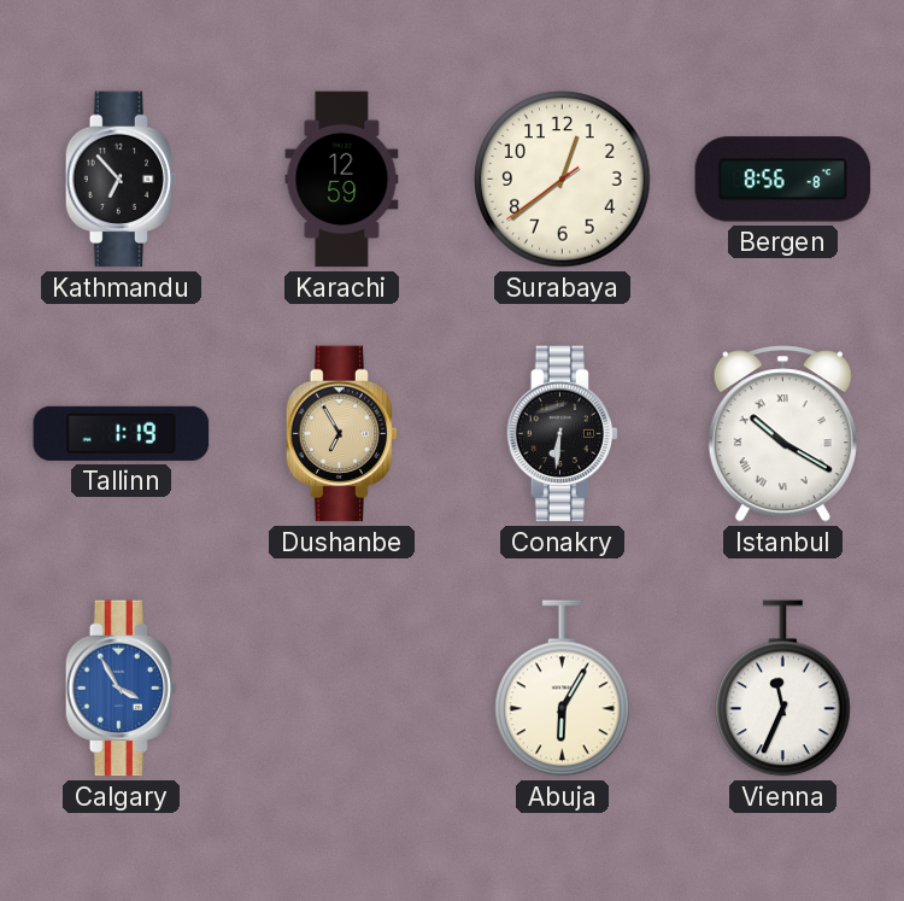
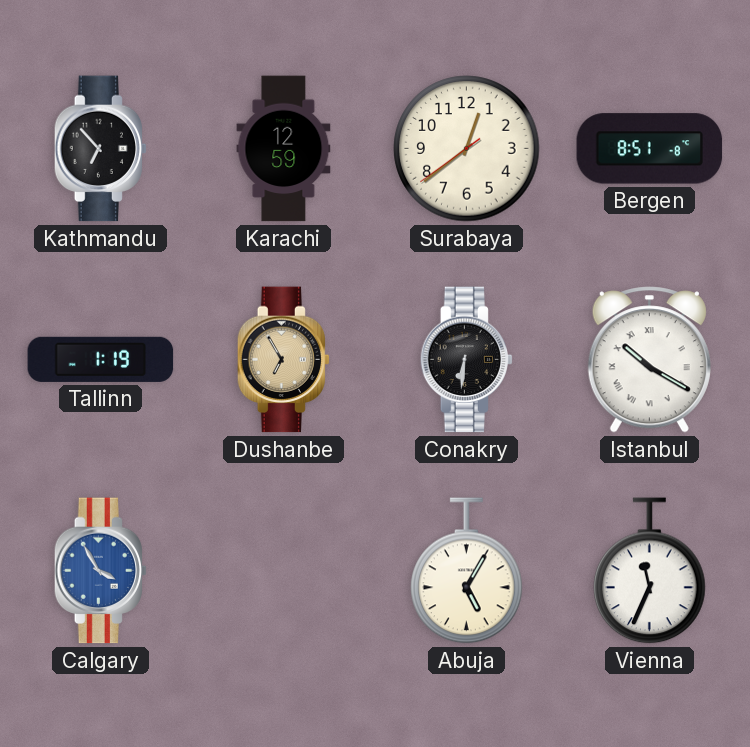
Bergen: 8:56 -> 8:51
Abuja: 6:05 -> 5:05
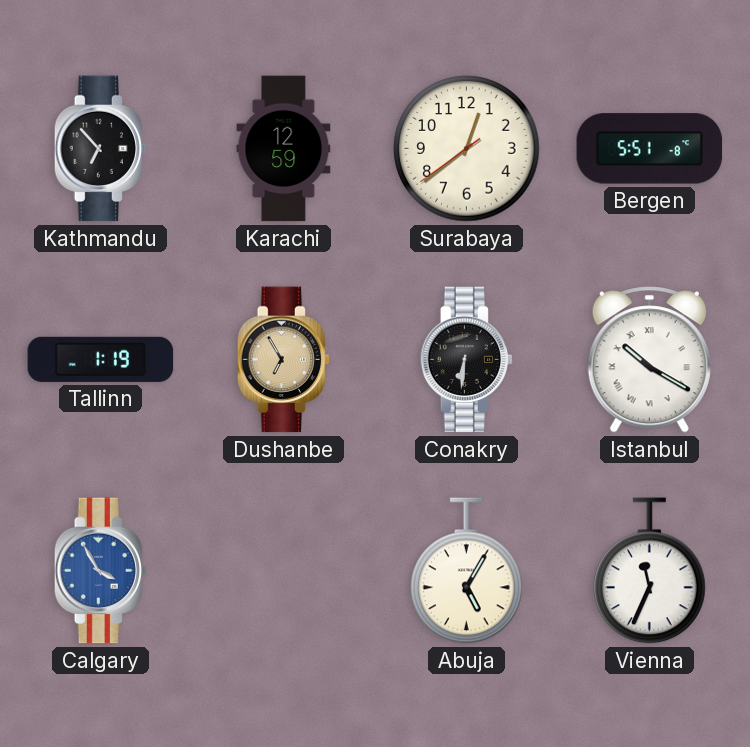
Bergen: 8:51 -> 5:51
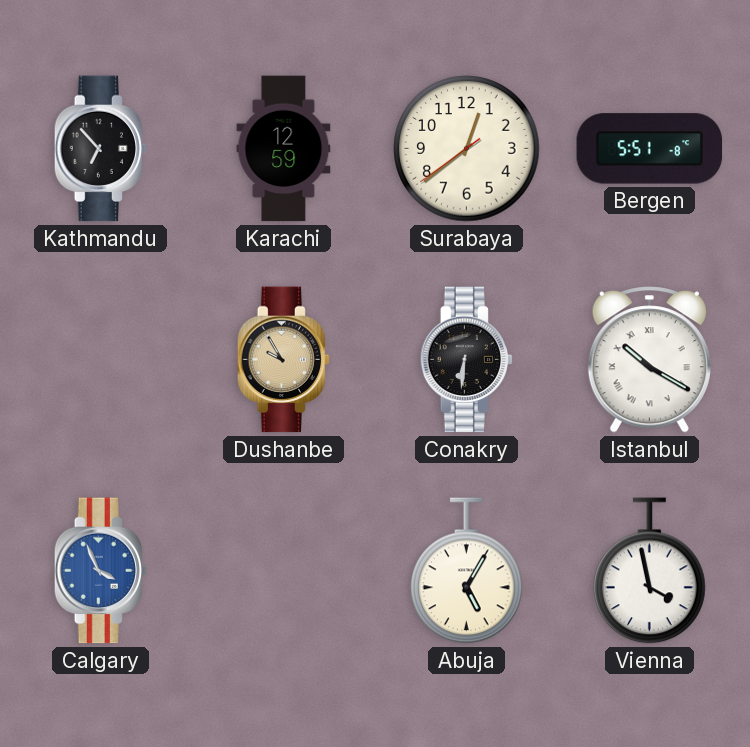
Tallinn: 1:19 -> none
Dushanbe: 6:55 -> 9:55
Calgary: 3:55 -> 3:56
Vienna: 11:34 -> 3:58
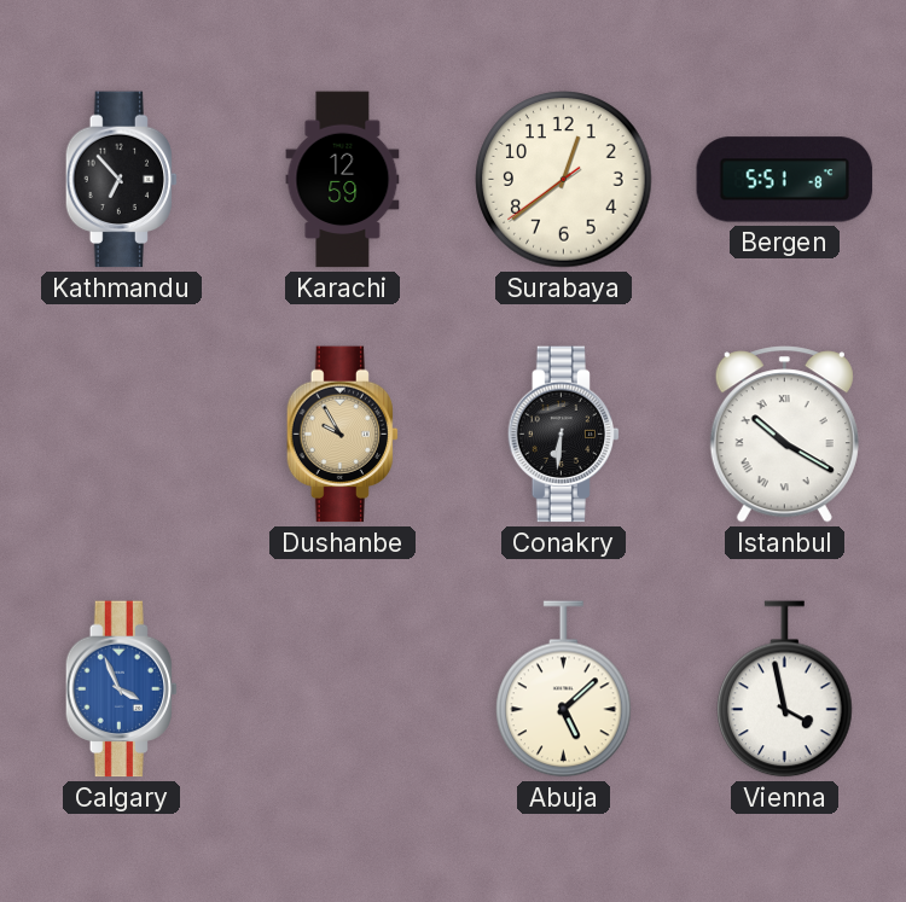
Abuja: 5:05 -> 5:08
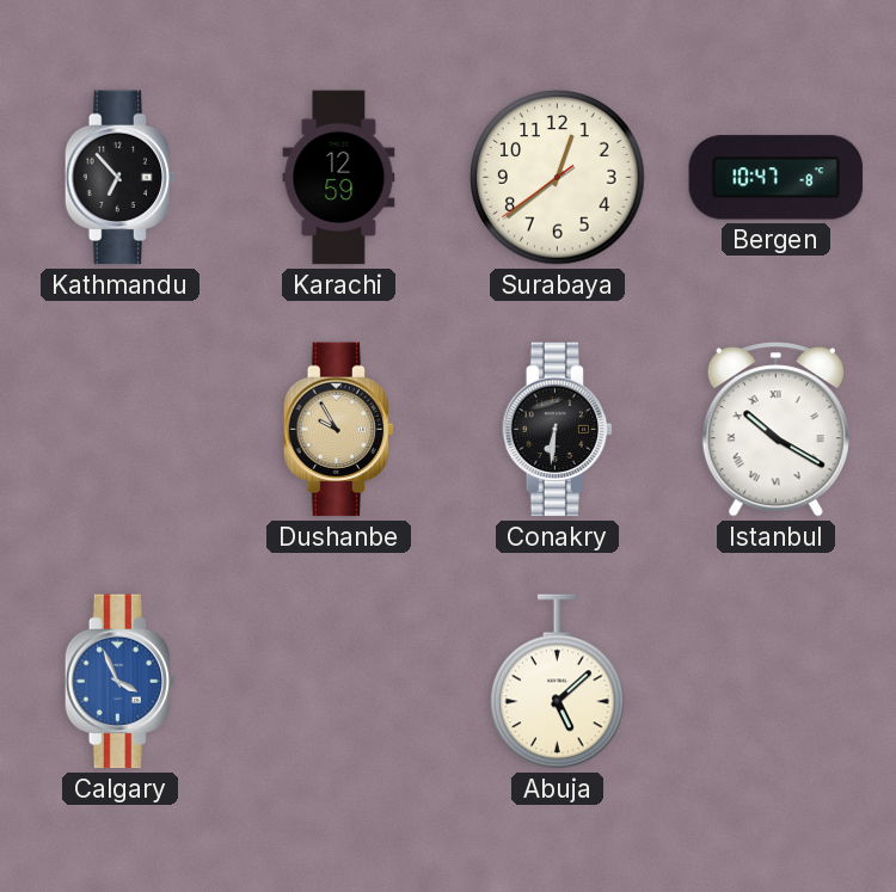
Bergen: 5:51 -> 10:47
Vienna: 3:58 -> none
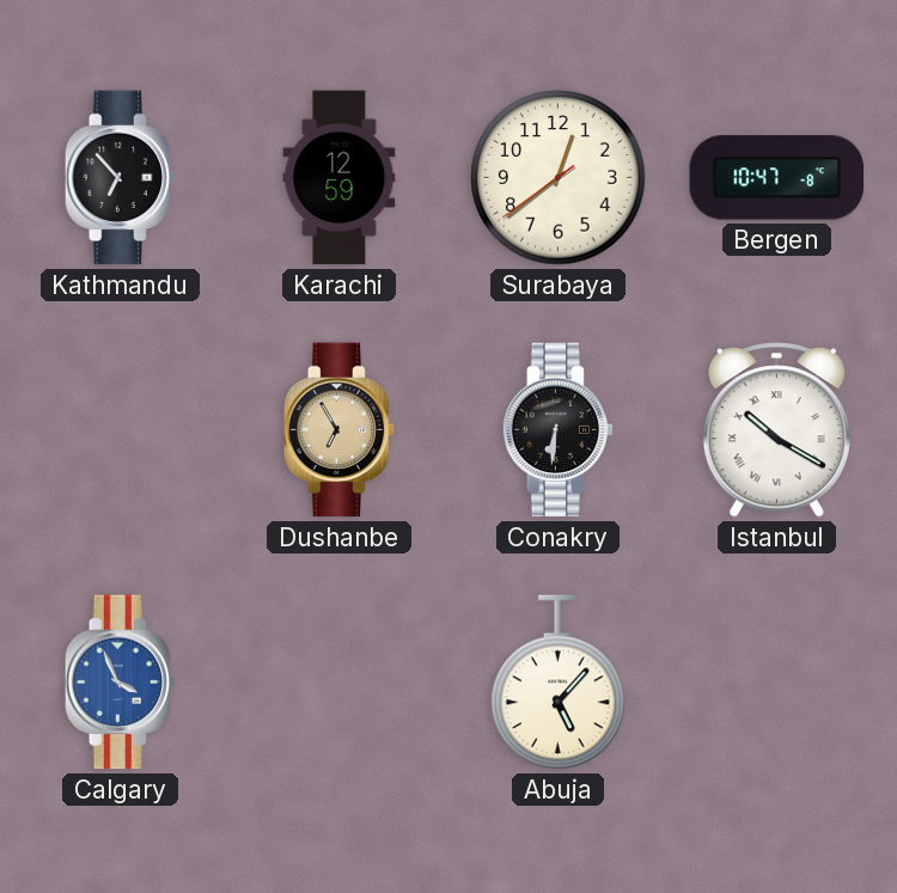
Dushanbe: 9:55 -> 6:55
Abuja: 5:08 -> 5:07
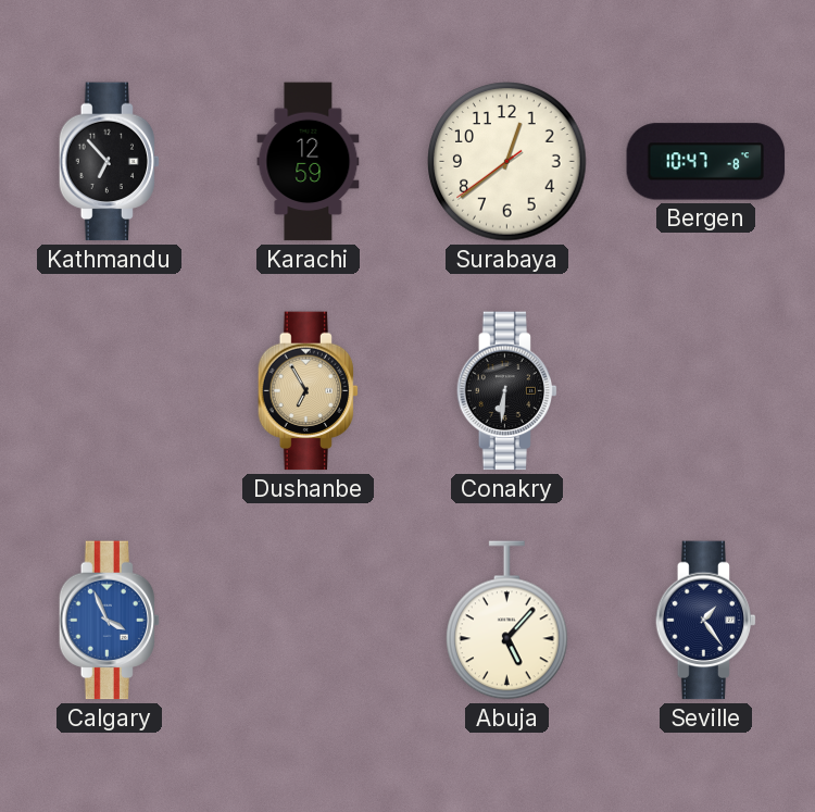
Istanbul: 10:20 -> none
Seville: none -> 1:24
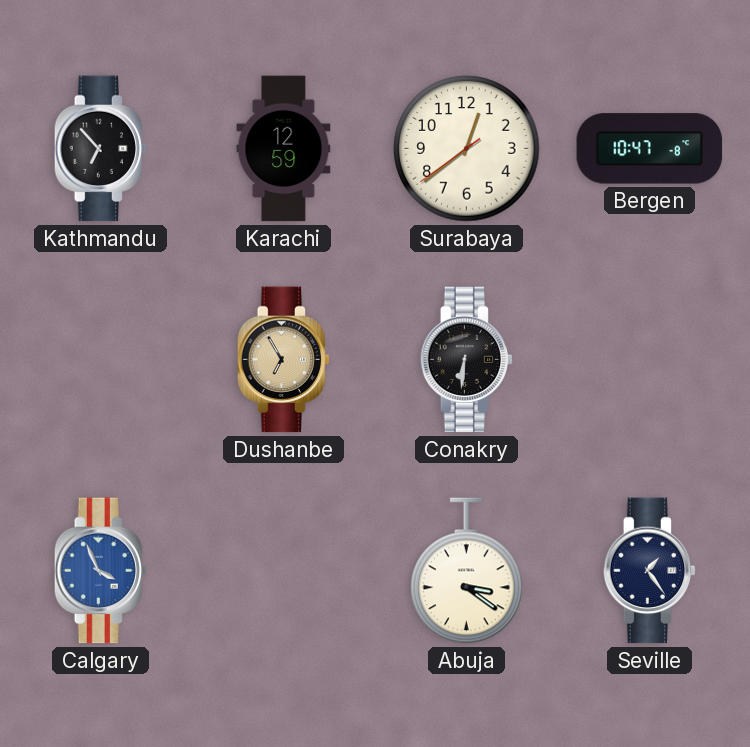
Abuja: 5:07 -> 3:21
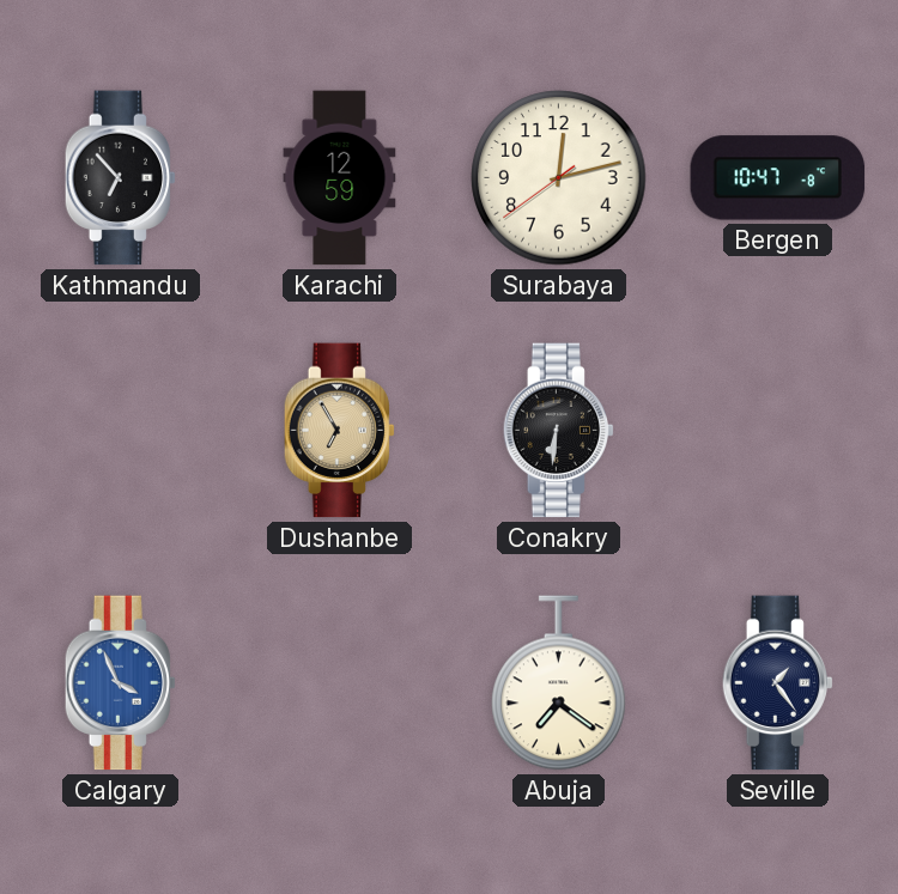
Surabaya: 12:38 -> 12:12
Abuja: 3:21 -> 7:21
